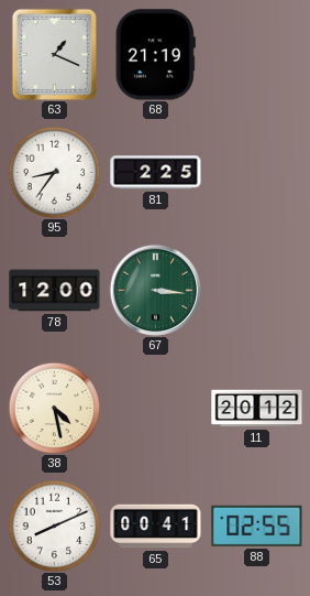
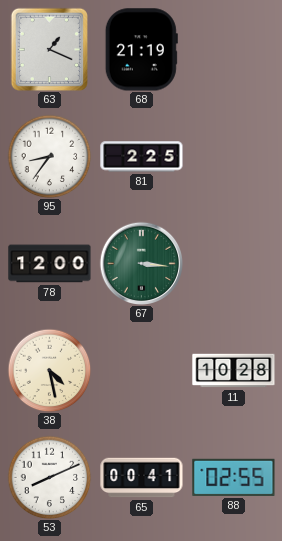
11: 20:12 -> 10:28
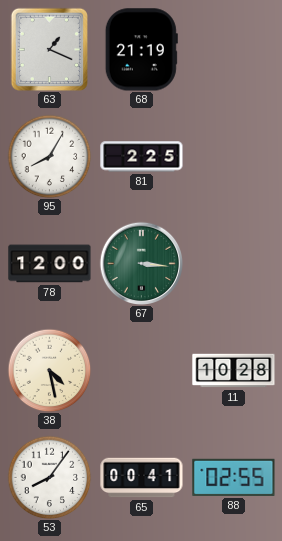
95: 8:36 -> 8:05
53: 8:11 -> 8:06
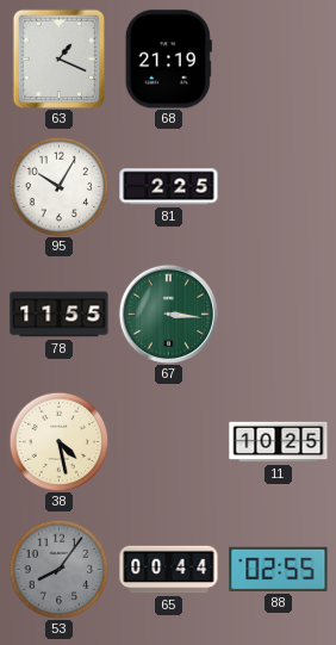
95: 8:05 -> 10:05
78: 12:00 -> 11:55
11: 10:28 -> 10:25
53 dial: white -> grey
65: 00:41 -> 00:44
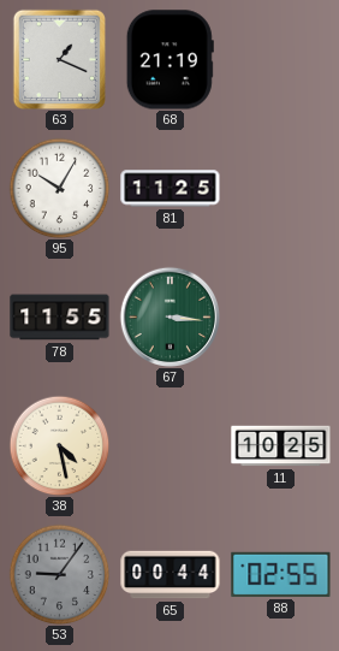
81: 2:25 -> 11:25
53: 8:06 -> 9:06
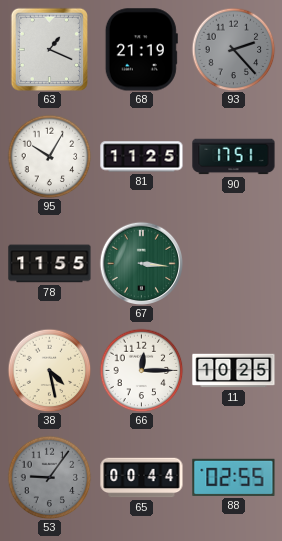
93: none -> 2:23
90: none -> 17:51
66: none -> 12:15
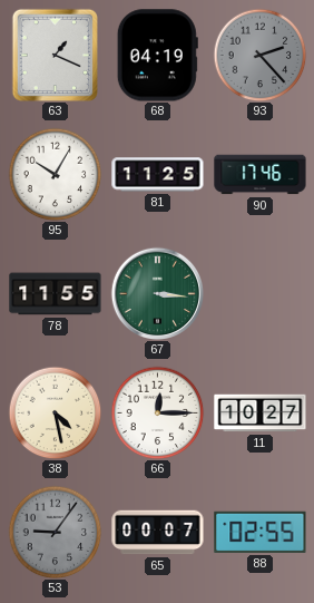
68: 21:19 -> 04:19
90: 17:51 -> 17:46
11: 10:25 -> 10:27
65: 00:44 -> 00:07
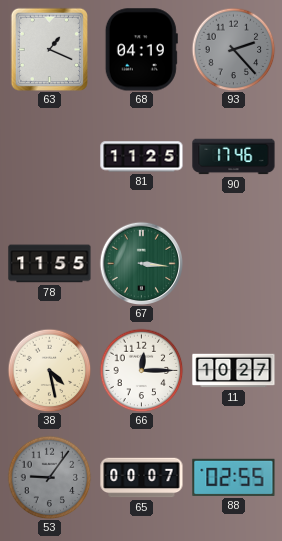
95: 10:05 -> none
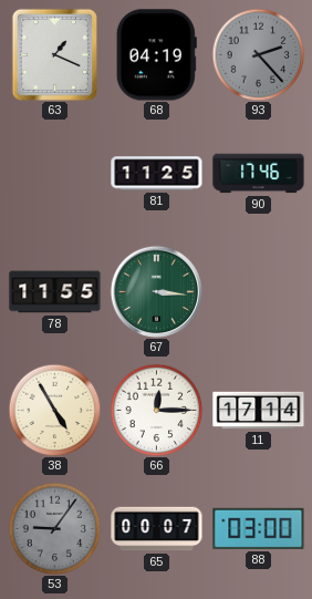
38: 4:28 -> 4:55
11: 10:27 -> 17:14
88: 02:55 -> 03:00
